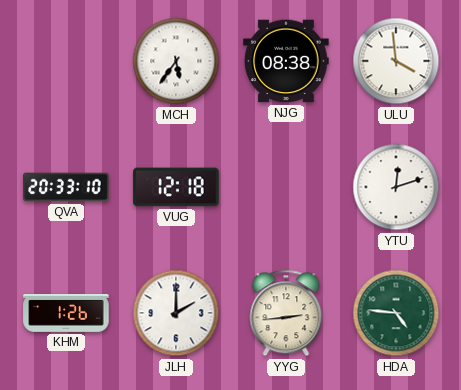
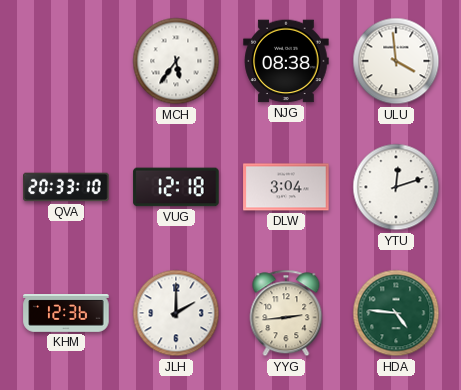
DLW: none -> 3:04
KHM: 1:26 -> 12:36
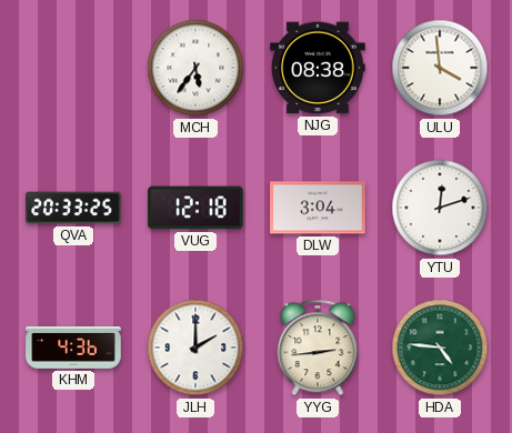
QVA: 20:33:10 -> 20:33:25
KHM: 12:36 -> 4:36
